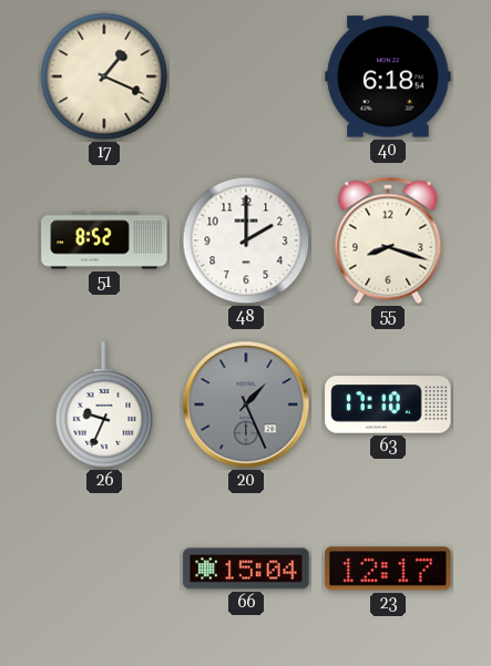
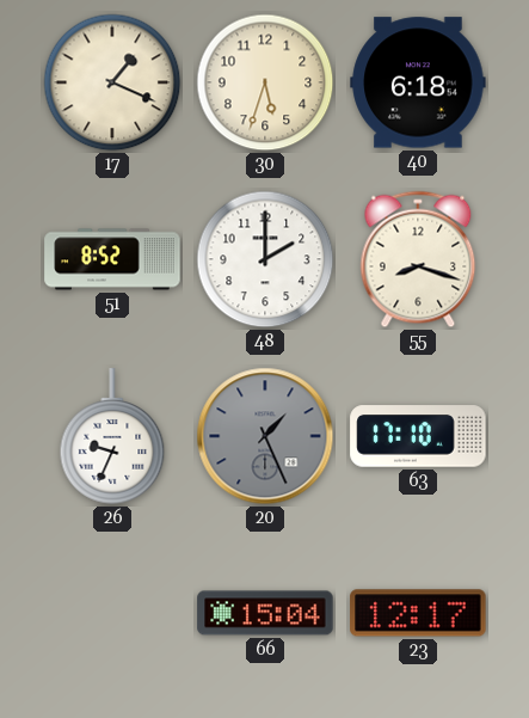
30: none -> 5:33
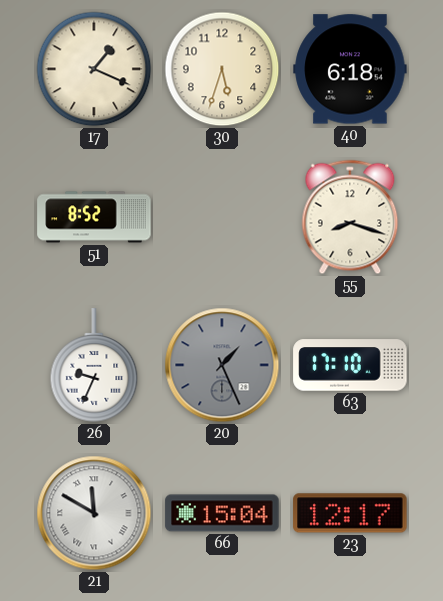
48: 2:00 -> none
21: none -> 11:50
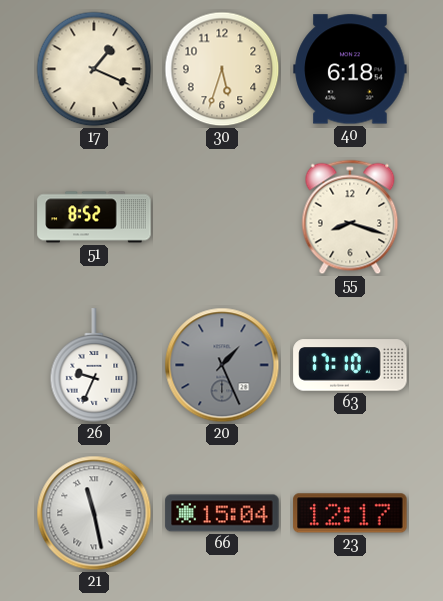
21: 11:50 -> 11:28
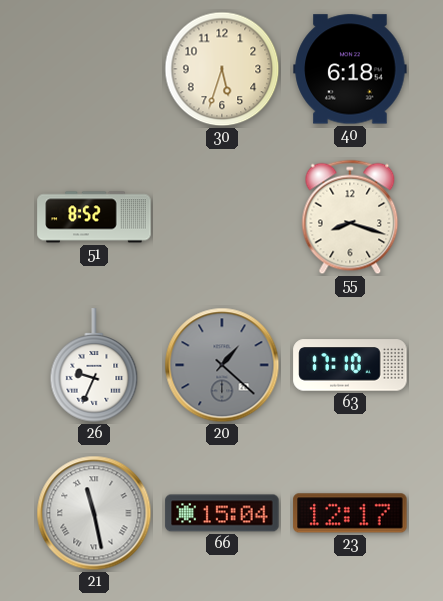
17: 1:19 -> none
20: 1:26 -> 1:22
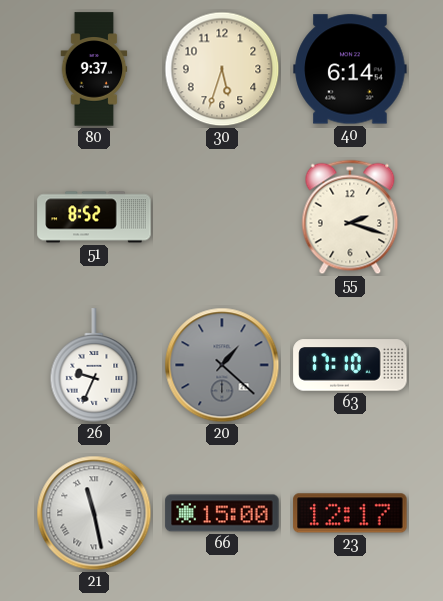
80: none -> 9:37
40: 6:18 -> 6:14
55: 8:18 -> 2:18
66: 15:04 -> 15:00
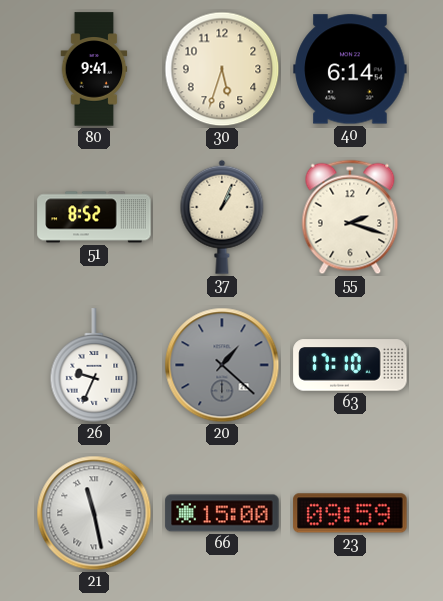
80: 9:37 -> 9:41
37: none -> 1:04
23: 12:17 -> 09:59
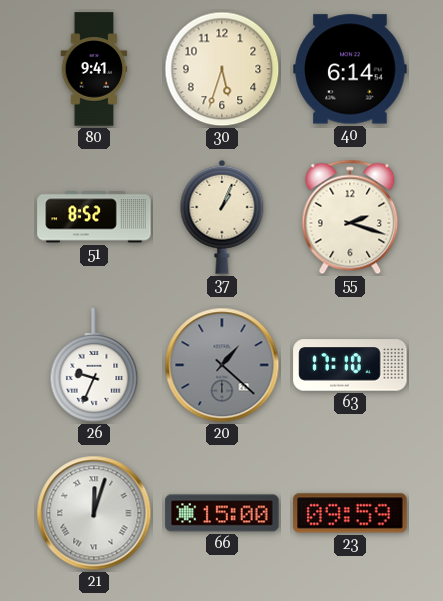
21: 11:28 -> 12:03
